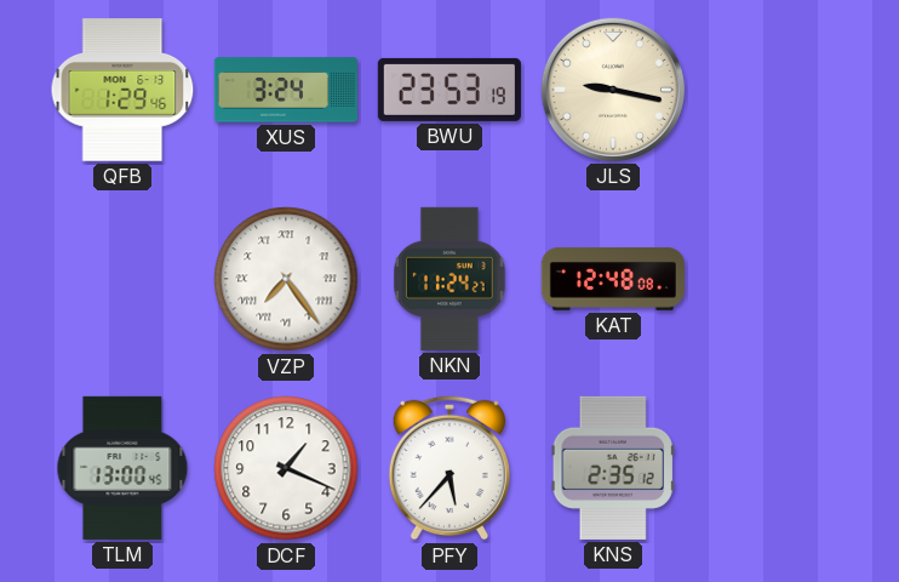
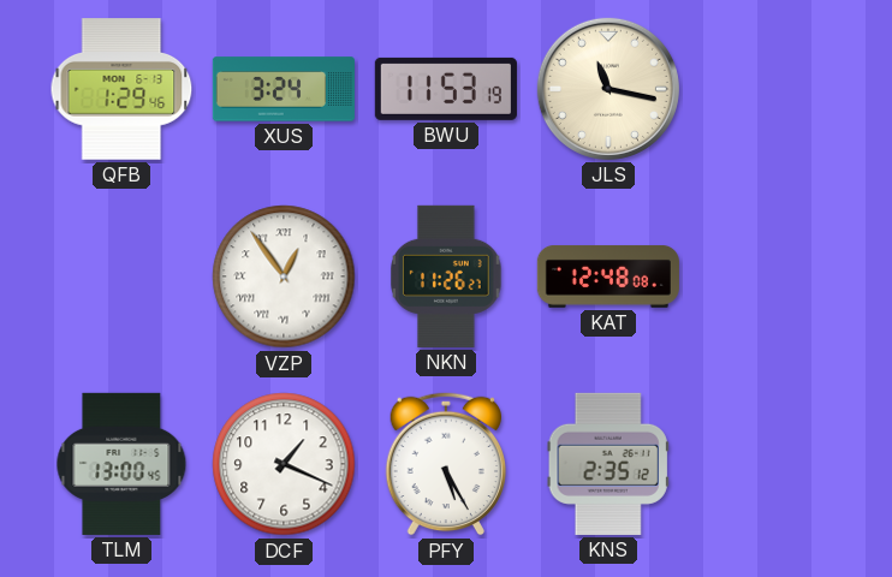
BWU: 23:53 -> 11:53
JLS: 9:17 -> 11:17
VZP: 7:24 -> 12:54
NKN: 11:24 -> 11:26
PFY: 5:37 -> 5:25
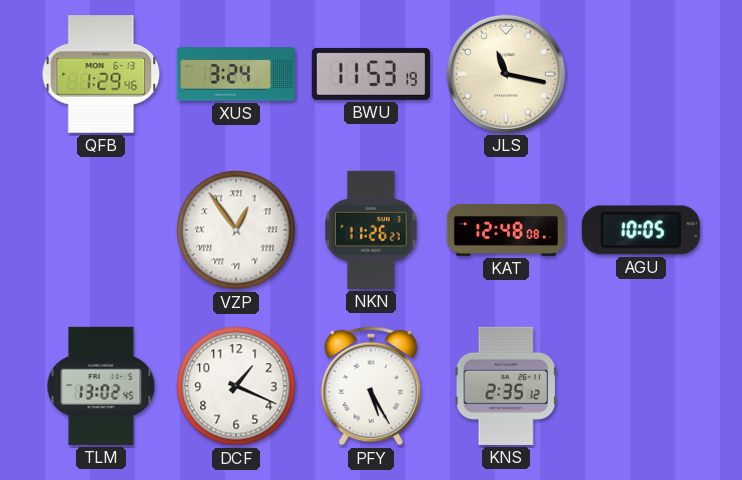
AGU: none -> 10:05
TLM: 13:00 -> 13:02
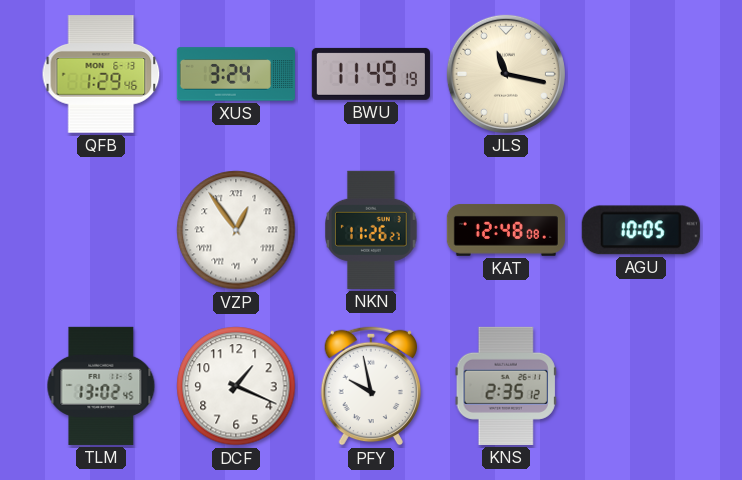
BWU: 11:53 -> 11:49
PFY: 5:25 -> 9:58
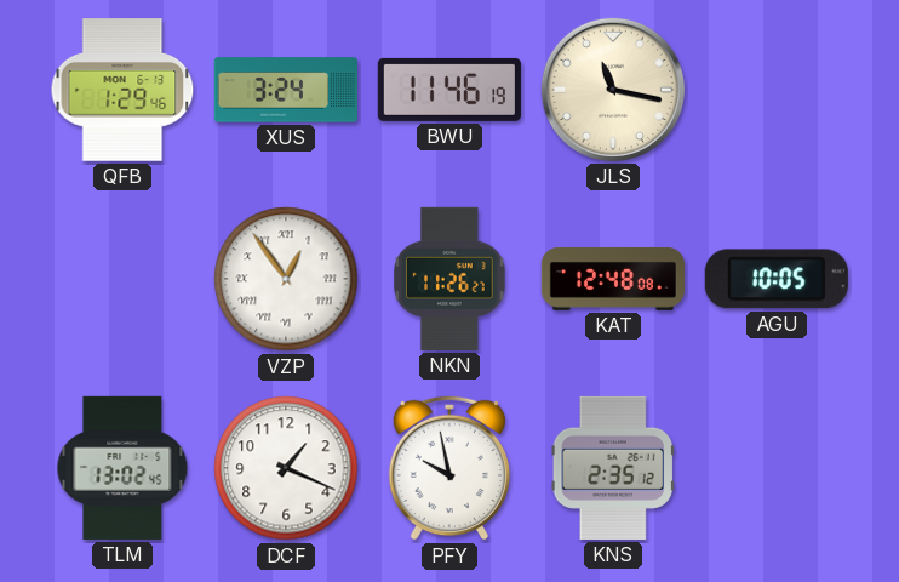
BWU: 11:49 -> 11:46
